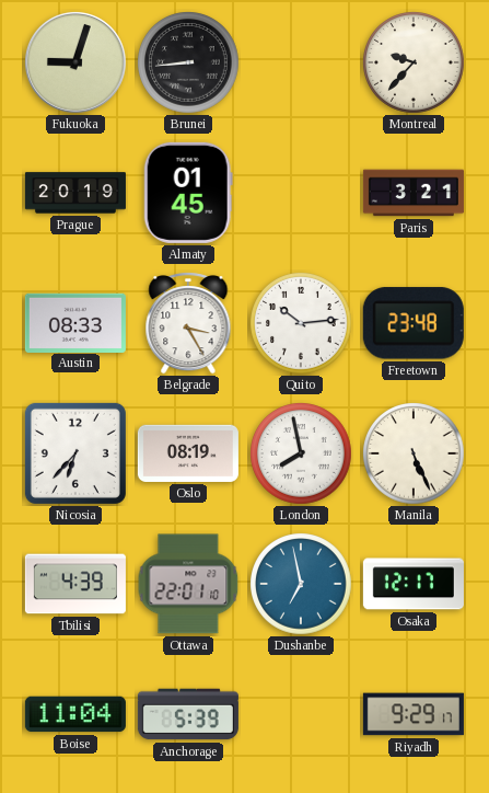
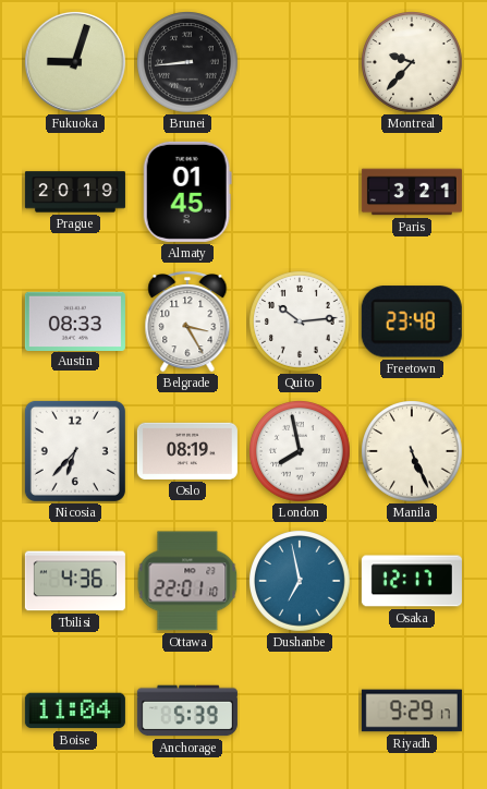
Tbilisi: 4:39 -> 4:36
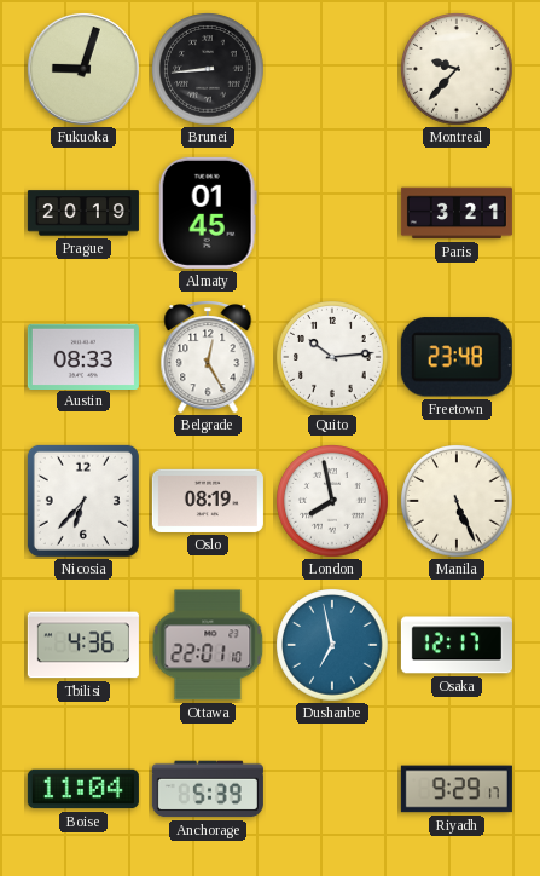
Belgrade: 3:25 -> 12:25
